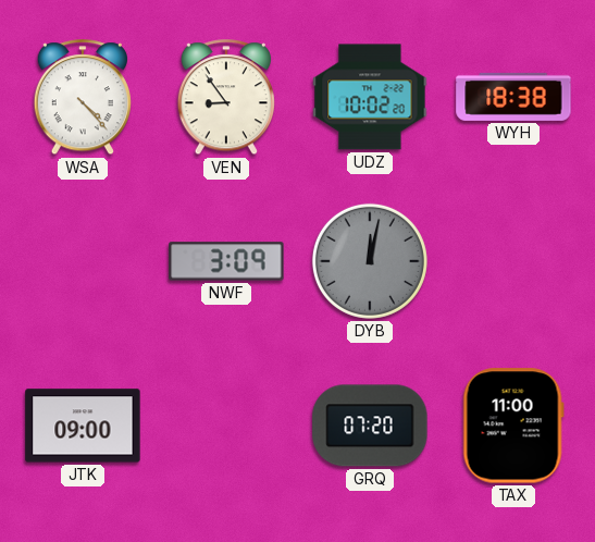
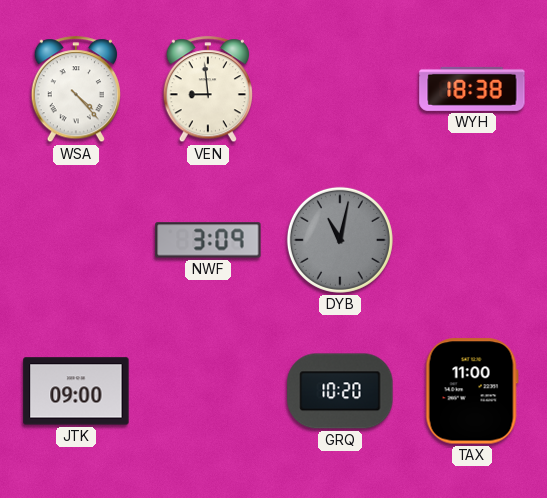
VEN: 8:54 -> 8:59
UDZ: 10:02 -> none
DYB: 12:02 -> 11:02
GRQ: 07:20 -> 10:20
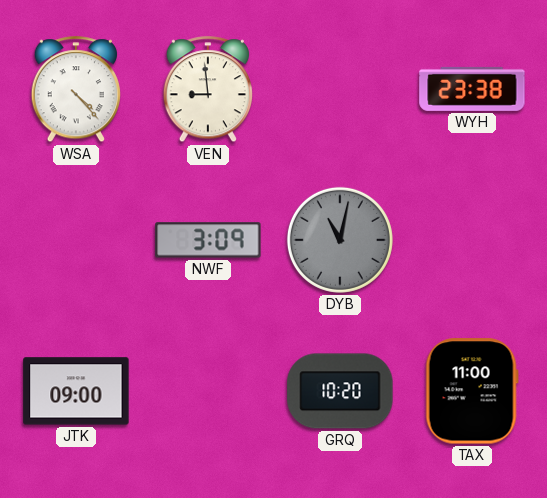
WYH: 18:38 -> 23:38
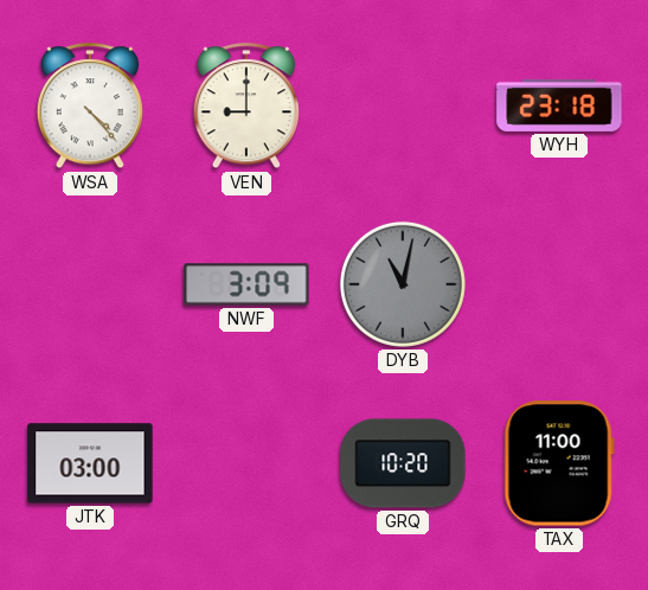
VEN: 8:59 -> 9:00
WYH: 23:38 -> 23:18
JTK: 09:00 -> 03:00
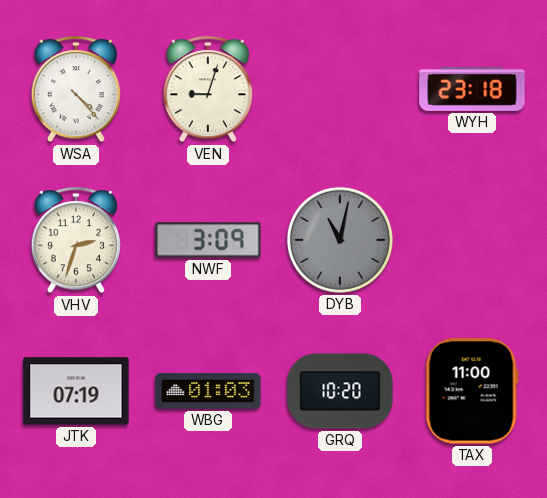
VEN: 9:00 -> 9:03
VHV: none -> 2:33
JTK: 03:00 -> 07:19
WBG: none -> 01:03
